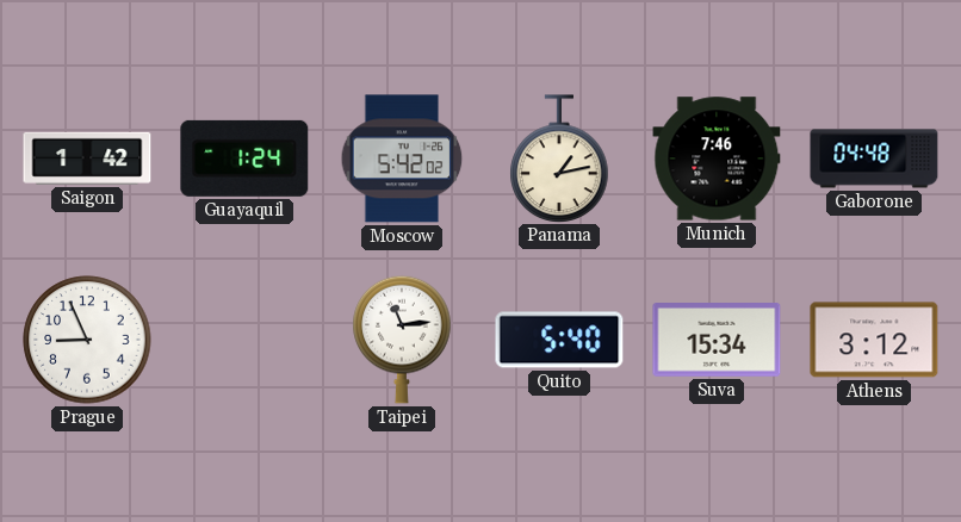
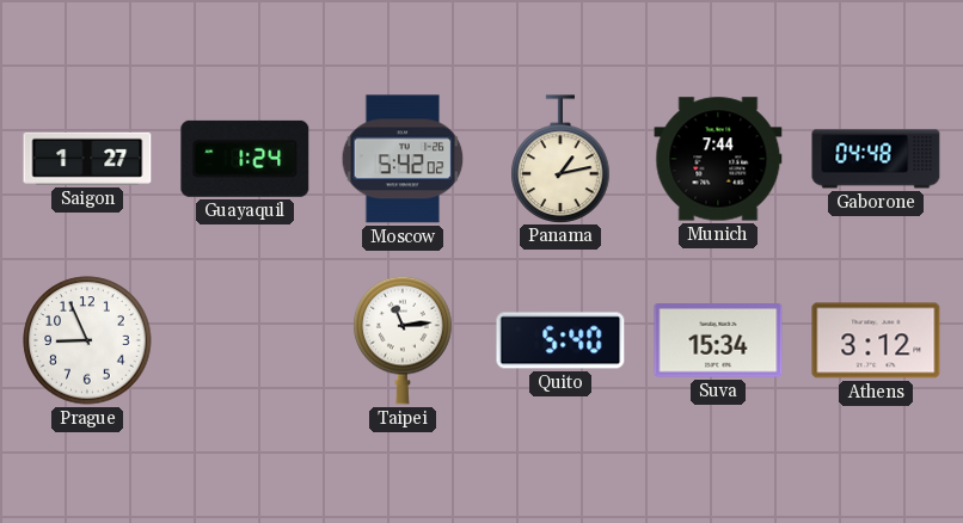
Saigon: 1:42 -> 1:27
Munich: 7:46 -> 7:44
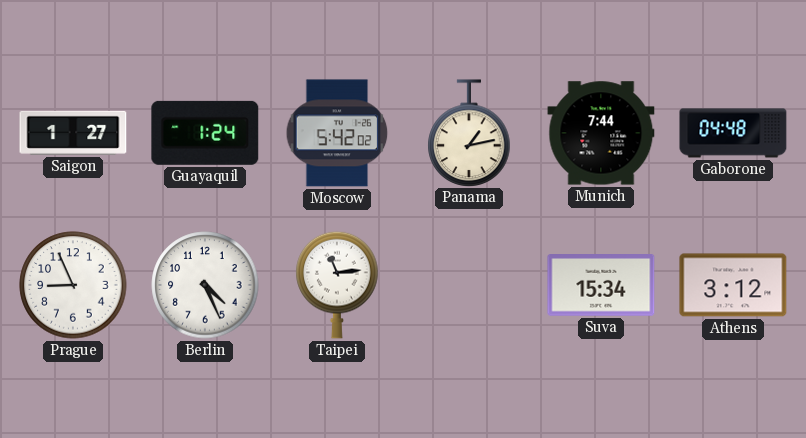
Berlin: none -> 4:26
Quito: 5:40 -> none
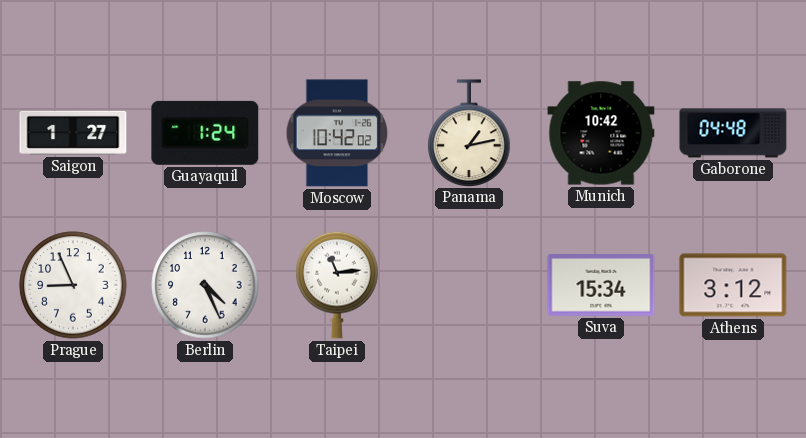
Moscow: 5:42 -> 10:42
Munich: 7:44 -> 10:42
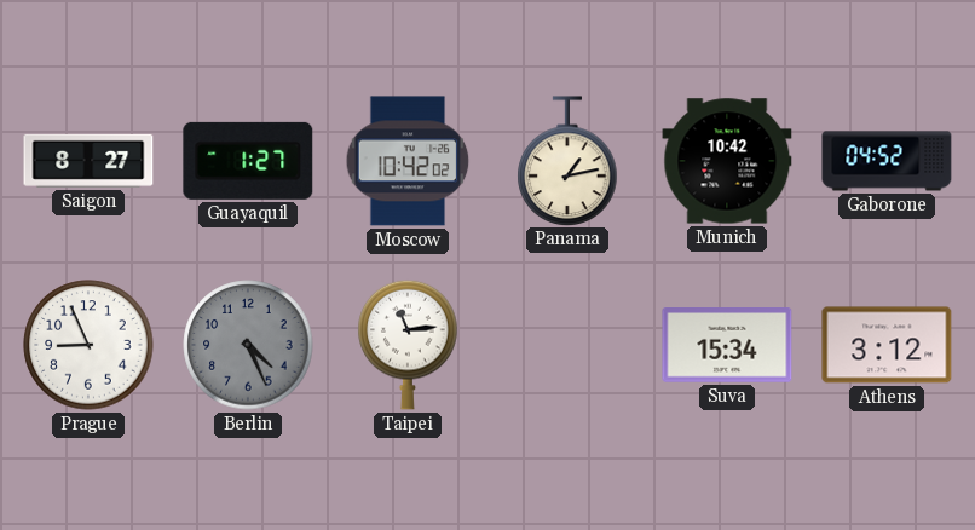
Saigon: 1:27 -> 8:27
Guayaquil: 1:24 -> 1:27
Gaborone: 04:48 -> 04:52
Berlin dial: white -> grey
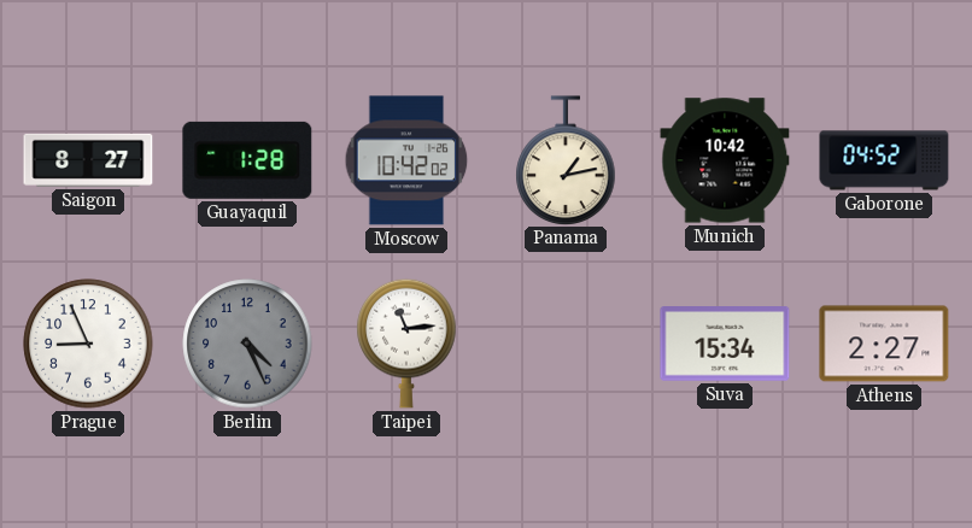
Guayaquil: 1:27 -> 1:28
Athens: 3:12 -> 2:27
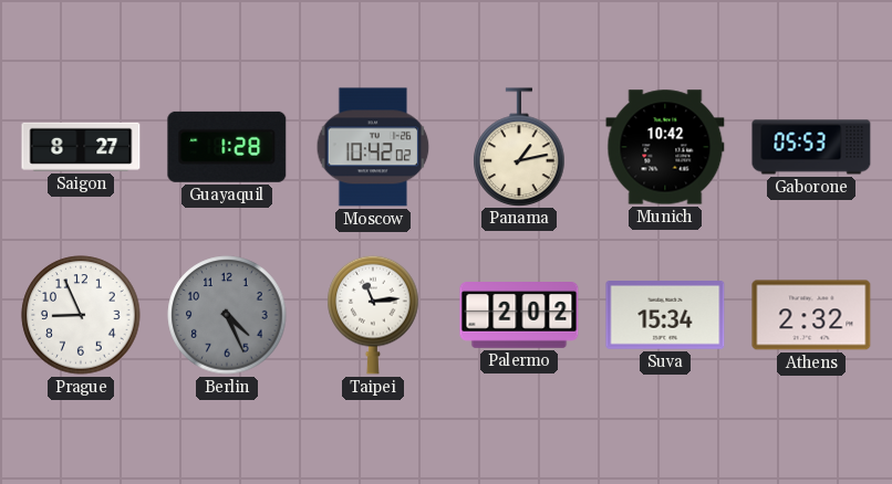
Gaborone: 04:52 -> 05:53
Palermo: none -> 2:02
Athens: 2:27 -> 2:32
